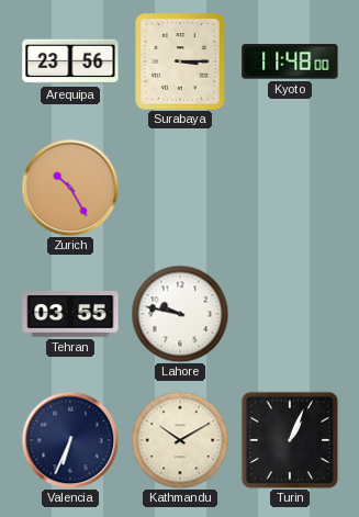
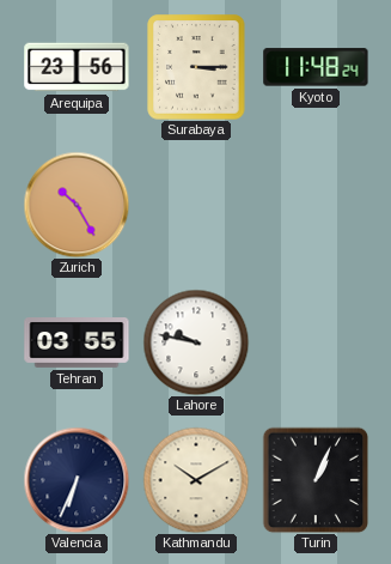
Kyoto: 11:48:00 -> 11:48:24
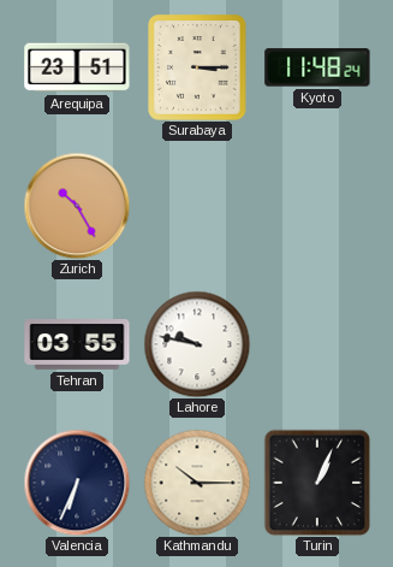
Arequipa: 23:56 -> 23:51
Kathmandu: 10:10 -> 10:15
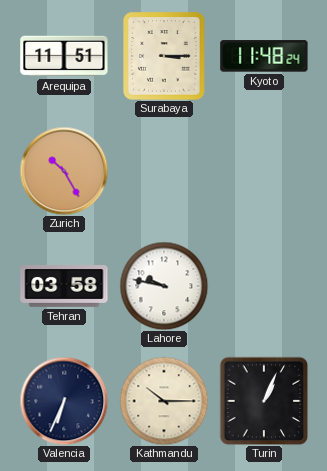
Arequipa: 23:51 -> 11:51
Tehran: 03:55 -> 03:58
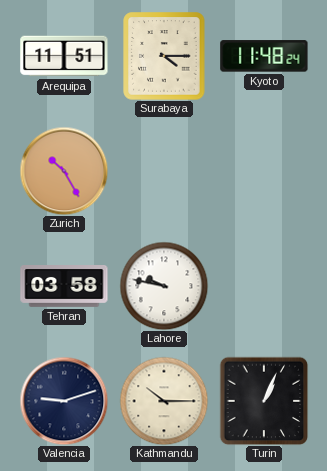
Surabaya: 3:15 -> 4:15
Valencia: 6:34 -> 9:12
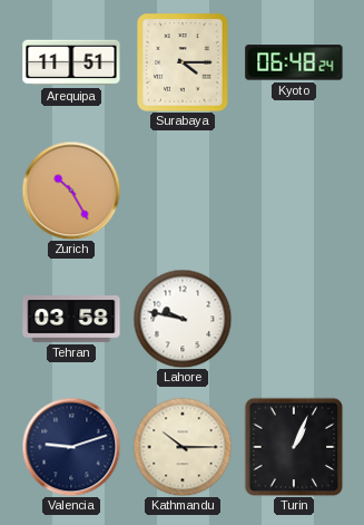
Kyoto: 11:48 -> 06:48
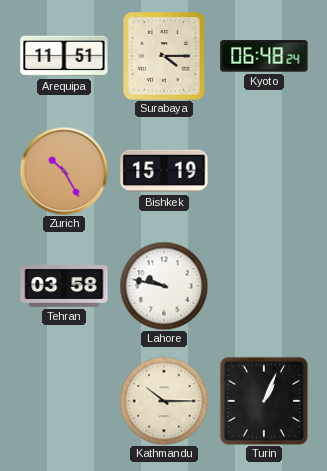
Bishkek: none -> 15:19
Valencia: 9:12 -> none
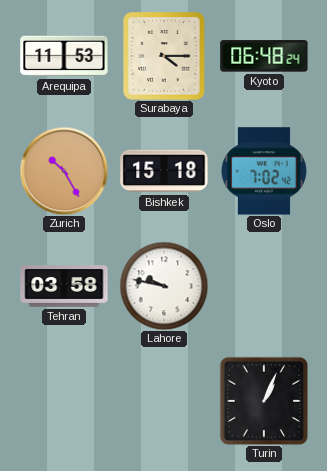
Arequipa: 11:51 -> 11:53
Bishkek: 15:19 -> 15:18
Oslo: none -> 7:02
Kathmandu: 10:15 -> none
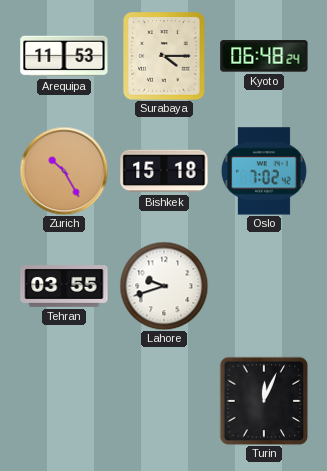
Tehran: 03:58 -> 03:55
Lahore: 9:47 -> 9:42
Turin: 1:04 -> 12:04
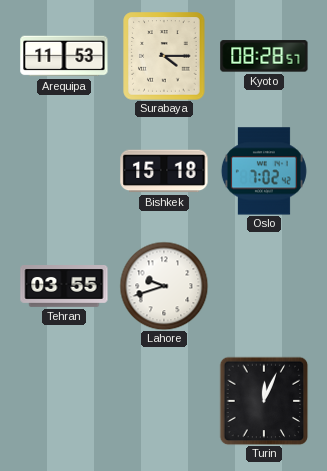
Kyoto: 06:48 -> 08:28
Zurich: 10:25 -> none
